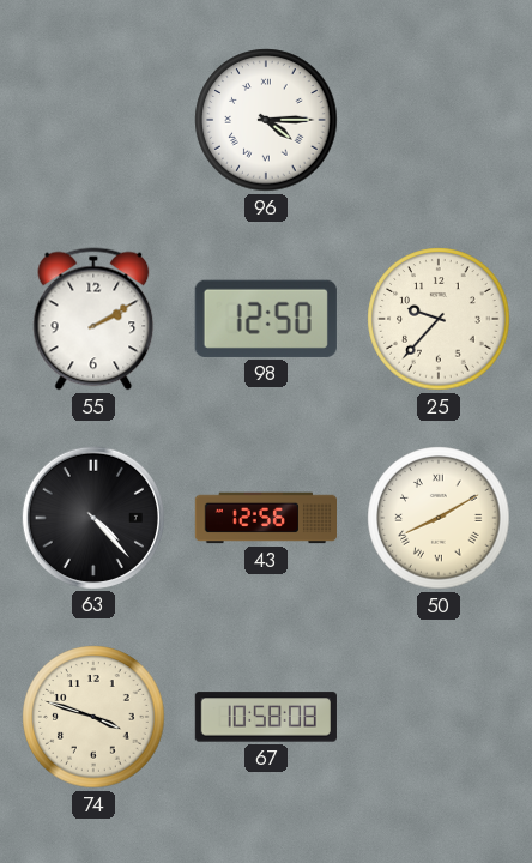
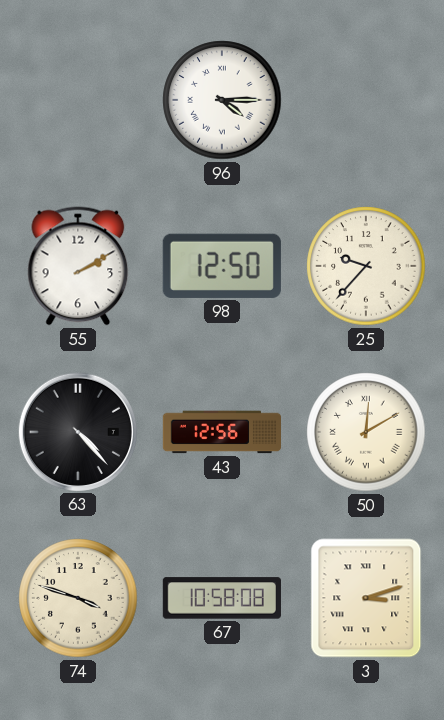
50: 8:10 -> 12:10
3: none -> 3:12
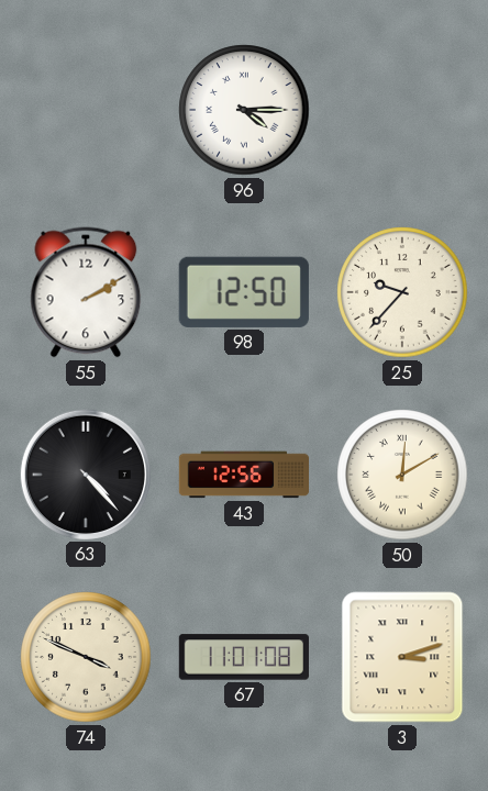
74: 3:48 -> 3:49
67: 10:58 -> 11:01
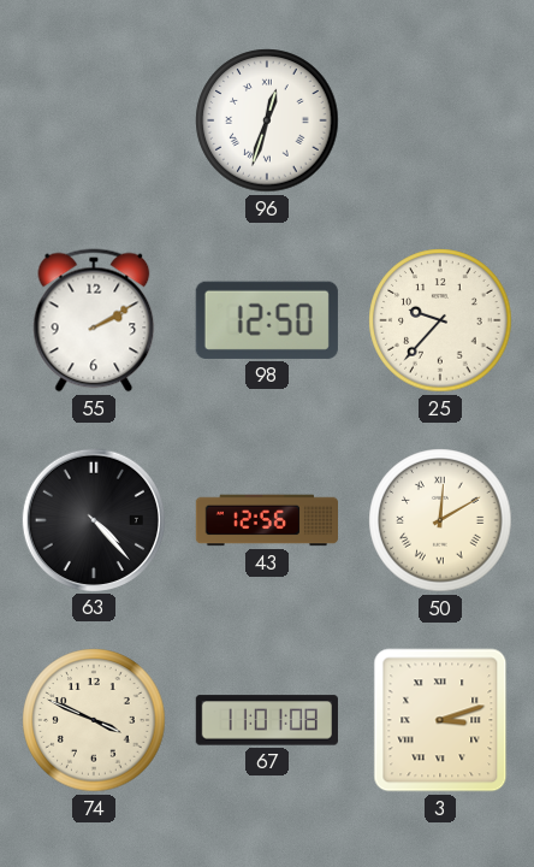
96: 4:15 -> 12:33
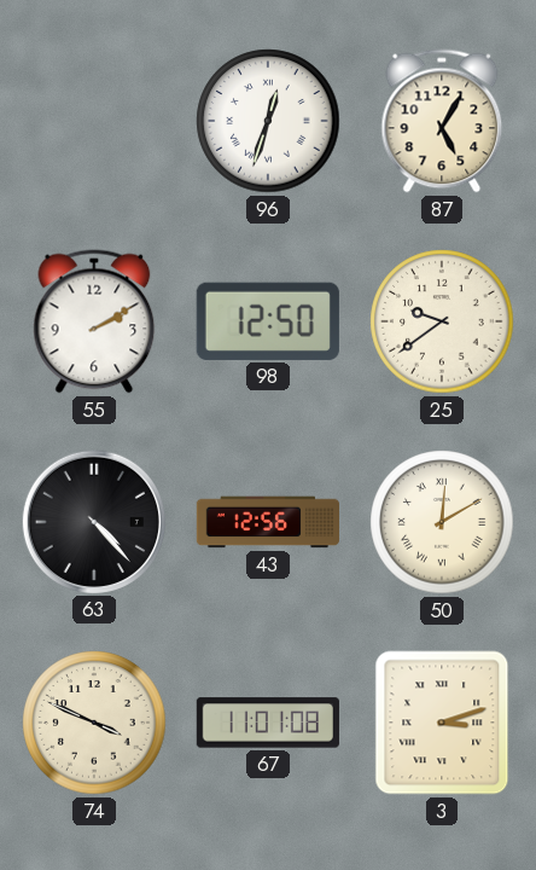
87: none -> 5:05
25: 9:37 -> 9:39
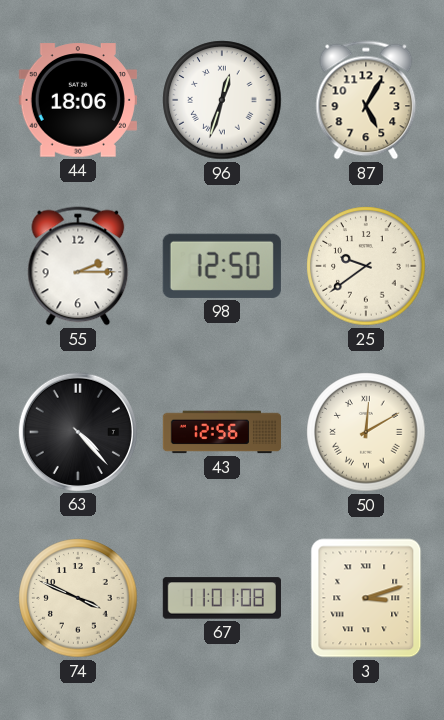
44: none -> 18:06
55: 2:10 -> 2:15
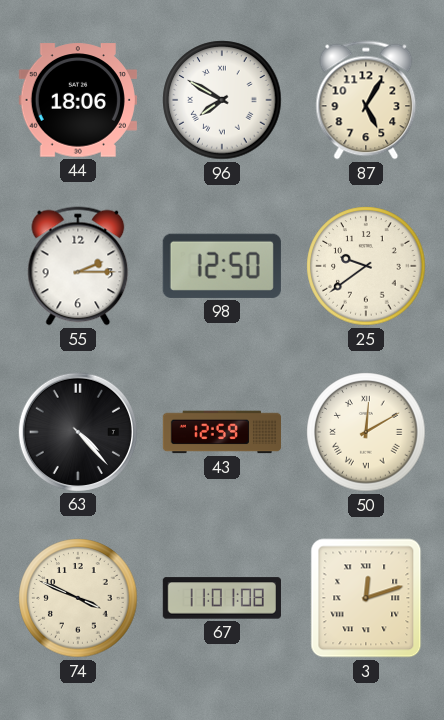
96: 12:33 -> 7:50
43: 12:56 -> 12:59
3: 3:12 -> 12:12
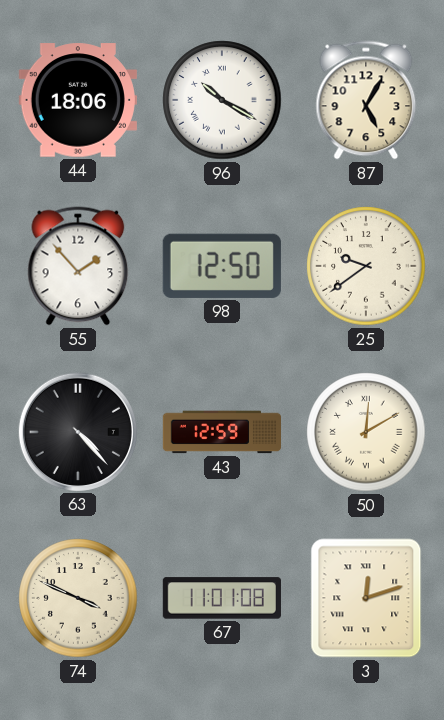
96: 7:50 -> 10:20
55: 2:15 -> 1:53
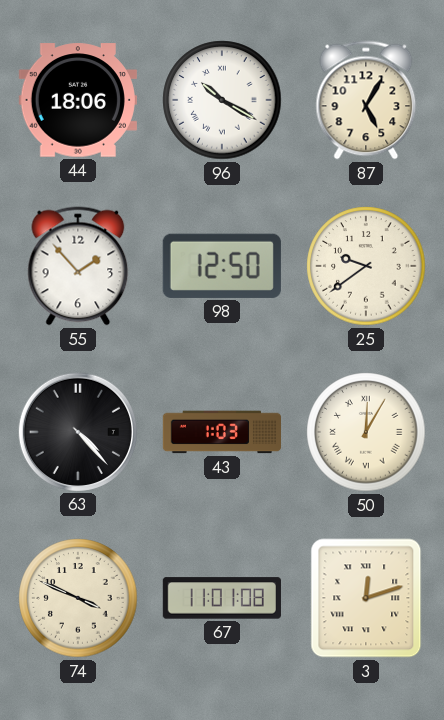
43: 12:59 -> 1:03
50: 12:10 -> 12:05
